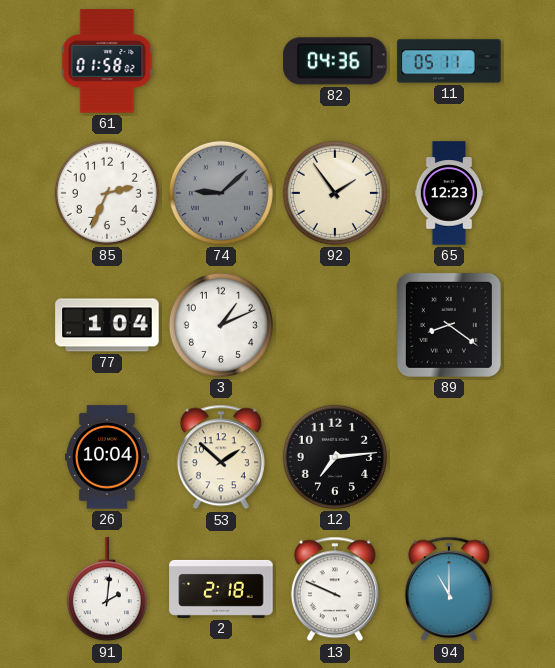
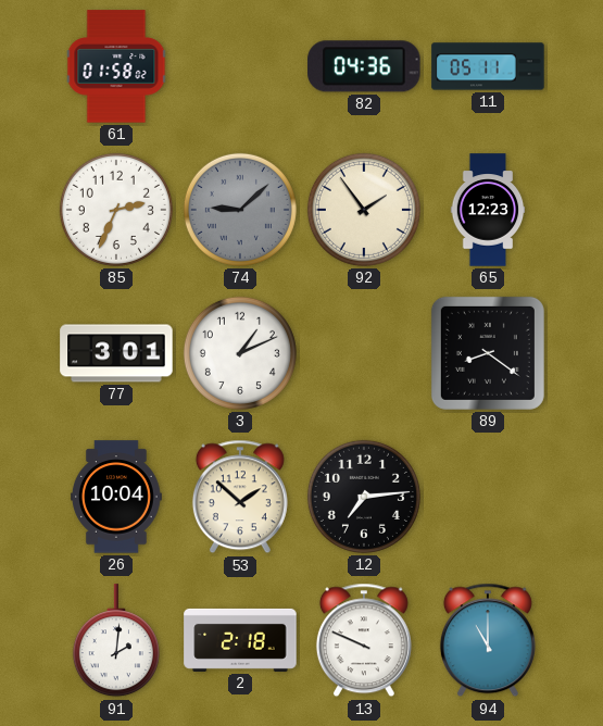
77: 1:04 -> 3:01
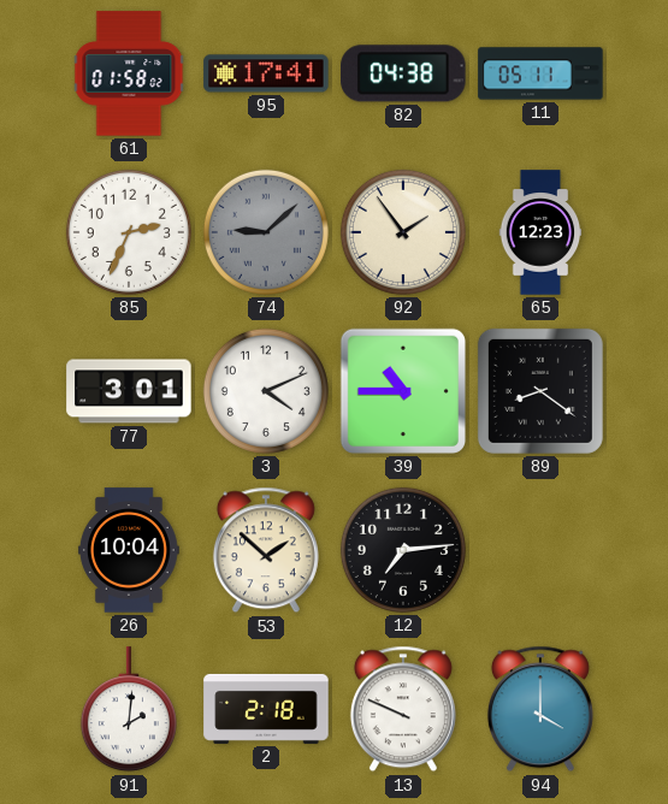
95: none -> 17:41
82: 04:36 -> 04:38
3: 1:11 -> 4:11
39: none -> 10:45
94: 11:00 -> 4:00
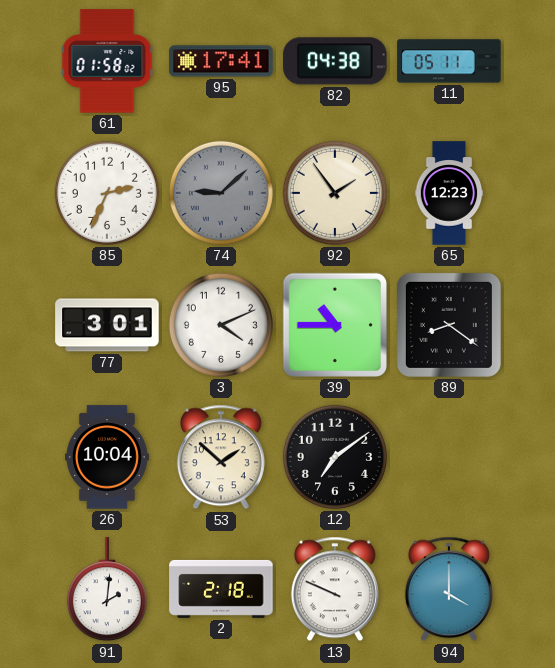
12: 7:14 -> 7:09
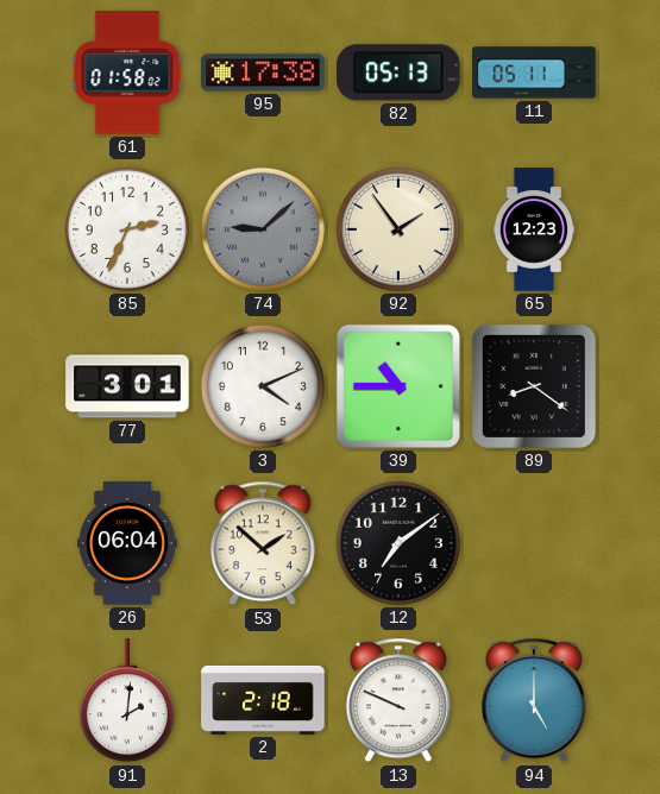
95: 17:41 -> 17:38
82: 04:38 -> 05:13
26: 10:04 -> 06:04
94: 4:00 -> 5:00
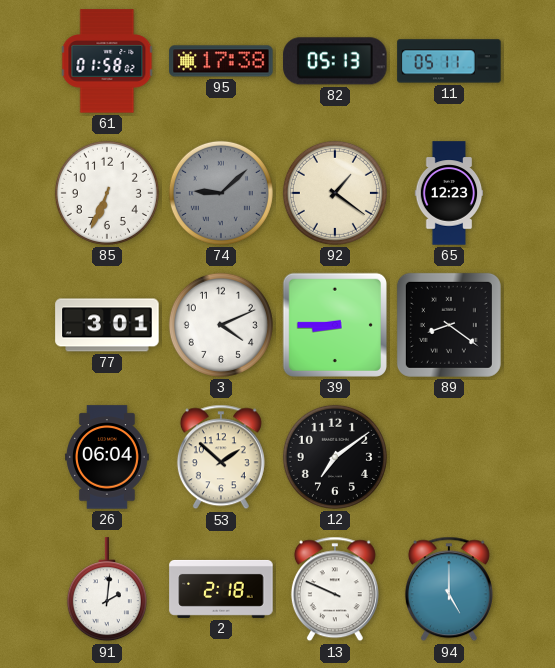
85: 2:34 -> 6:34
92: 1:54 -> 1:21
39: 10:45 -> 8:45
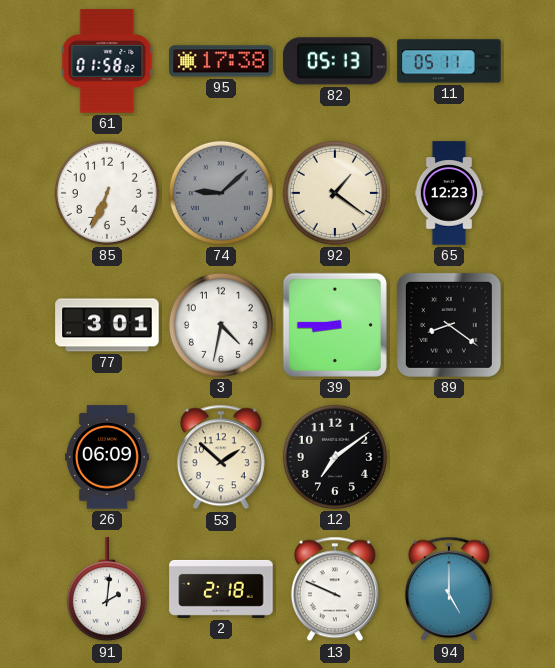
3: 4:11 -> 4:32
26: 06:04 -> 06:09
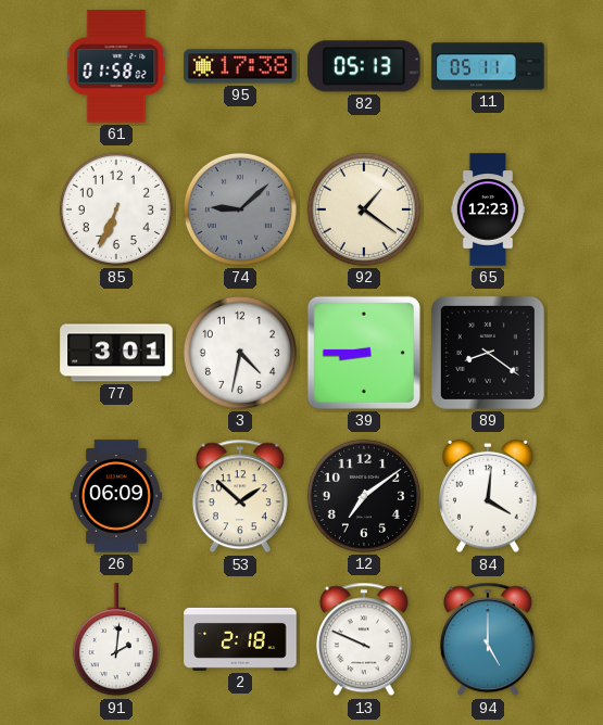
84: none -> 4:01
